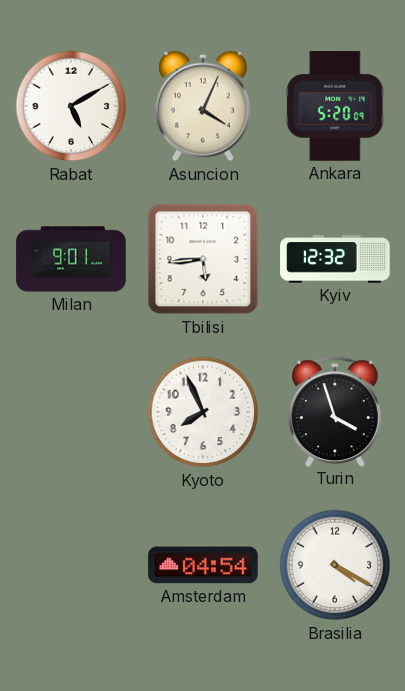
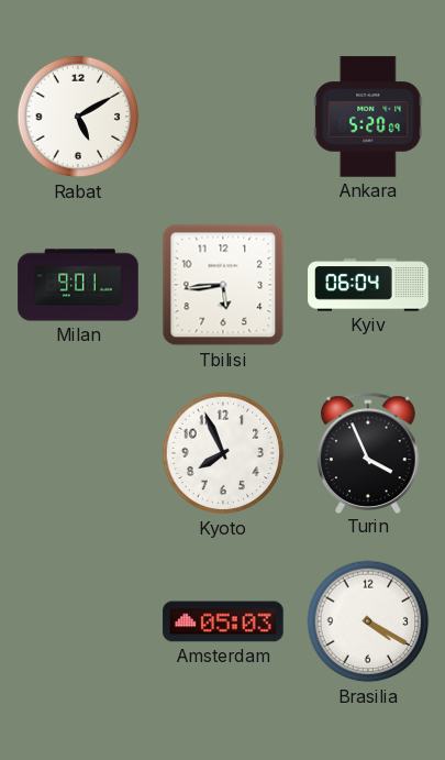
Asuncion: 4:04 -> none
Kyiv: 12:32 -> 06:04
Turin: 3:57 -> 3:56
Amsterdam: 04:54 -> 05:03
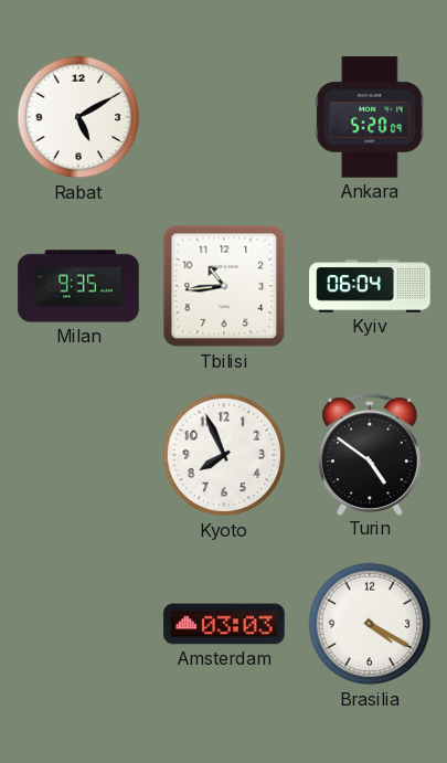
Milan: 9:01 -> 9:35
Tbilisi: 5:44 -> 10:44
Turin: 3:56 -> 4:51
Amsterdam: 05:03 -> 03:03
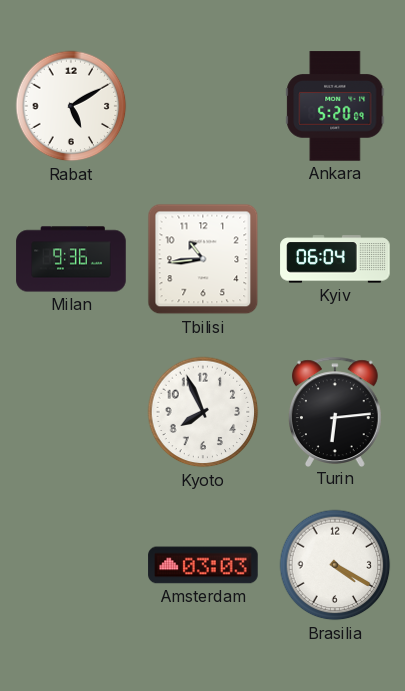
Milan: 9:35 -> 9:36
Turin: 4:51 -> 6:14
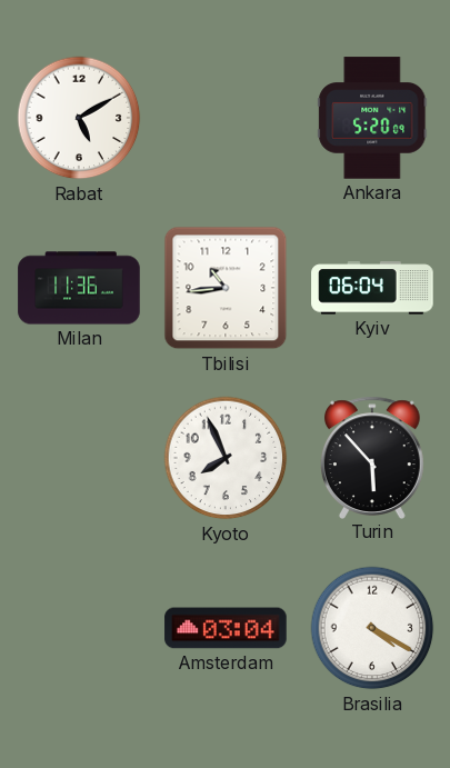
Milan: 9:36 -> 11:36
Turin: 6:14 -> 5:53
Amsterdam: 03:03 -> 03:04
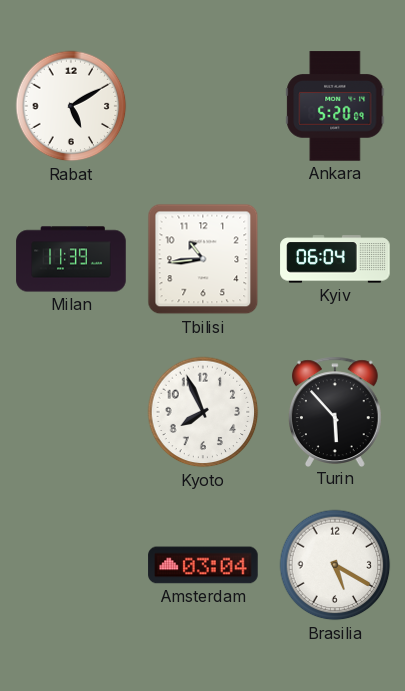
Milan: 11:36 -> 11:39
Brasilia: 4:20 -> 5:20
